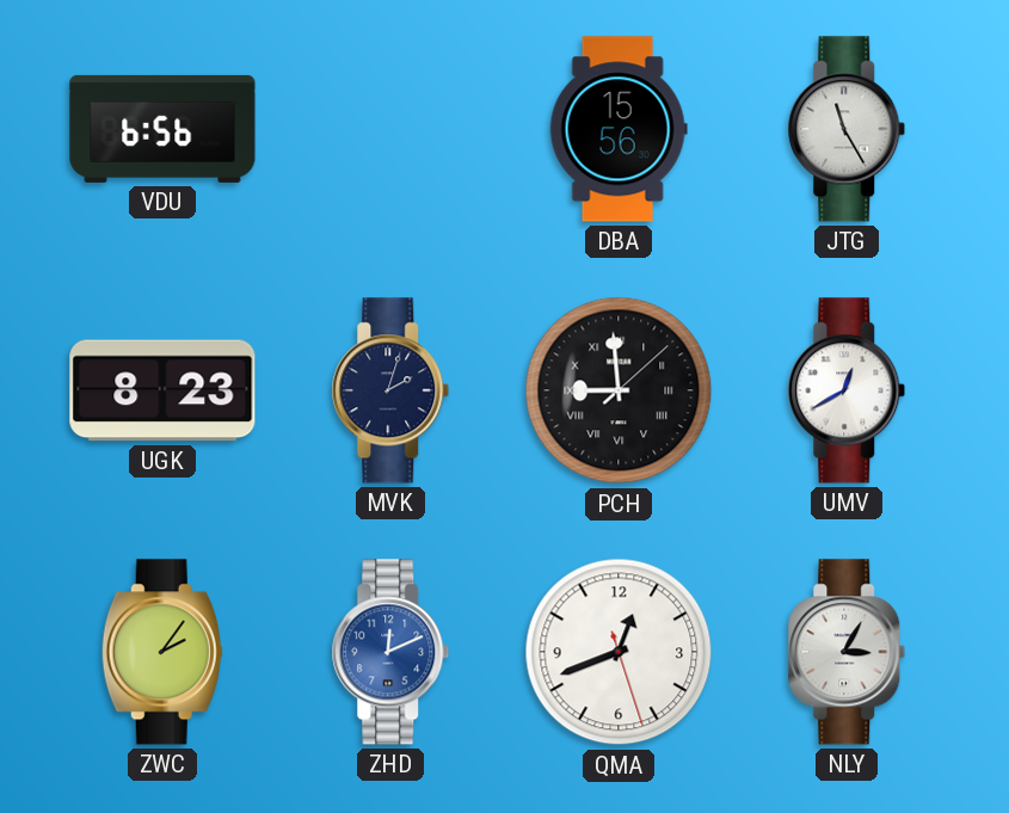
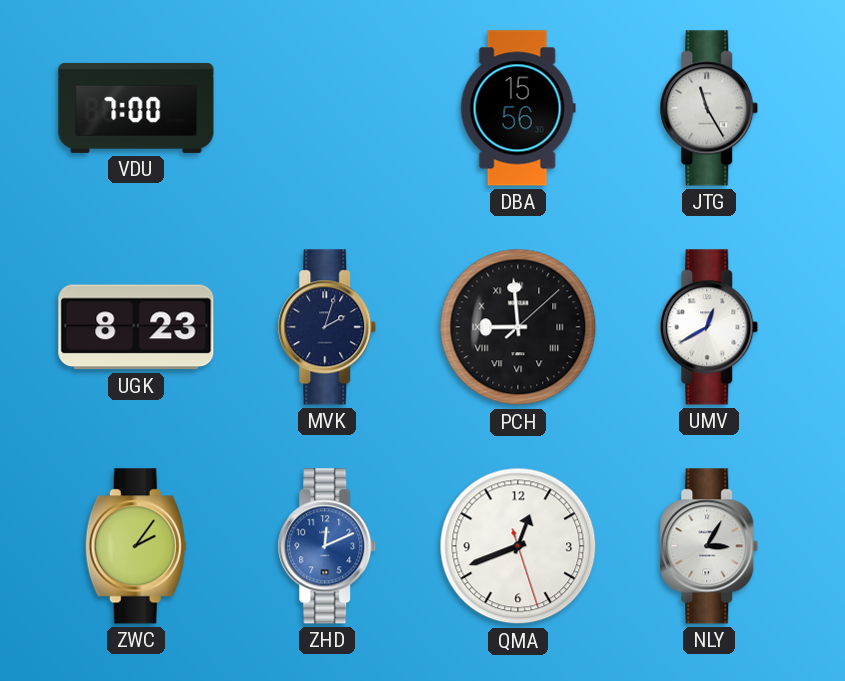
VDU: 6:56 -> 7:00
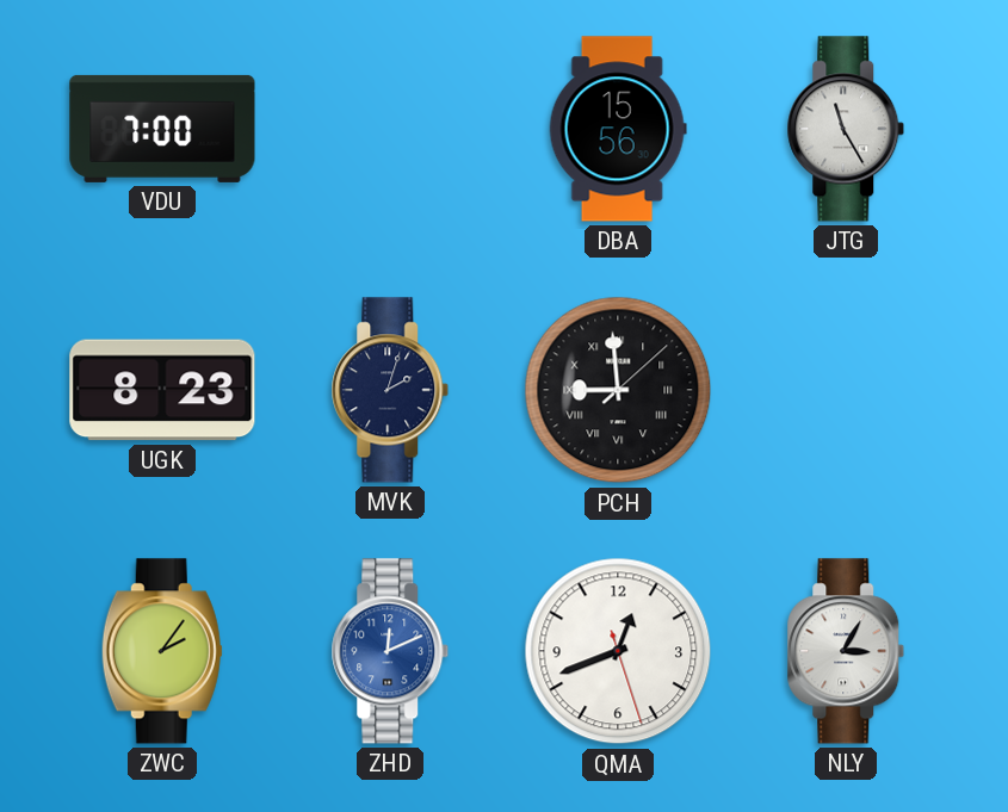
UMV: 12:40 -> none
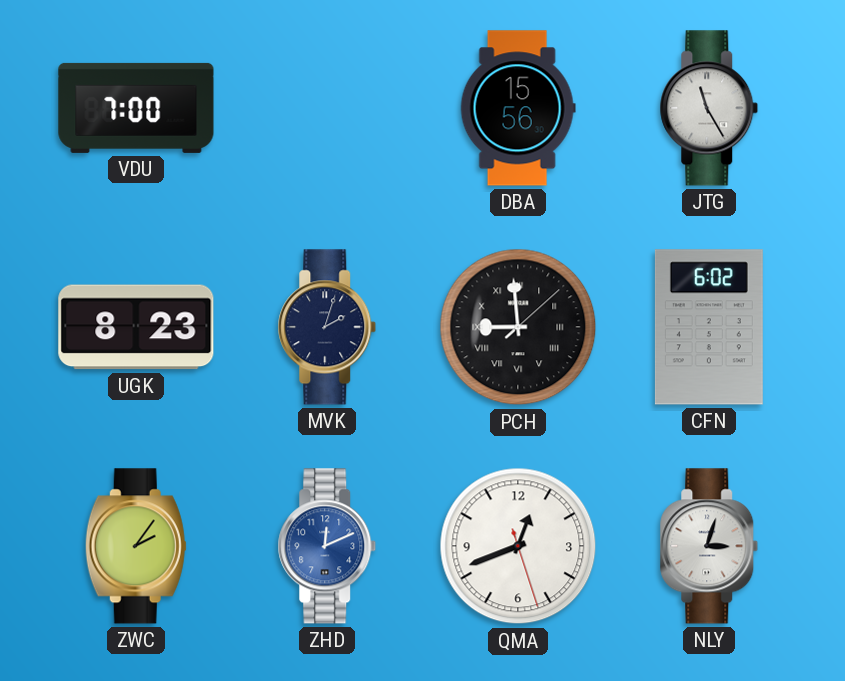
CFN: none -> 6:02
NLY: 3:05 -> 3:03
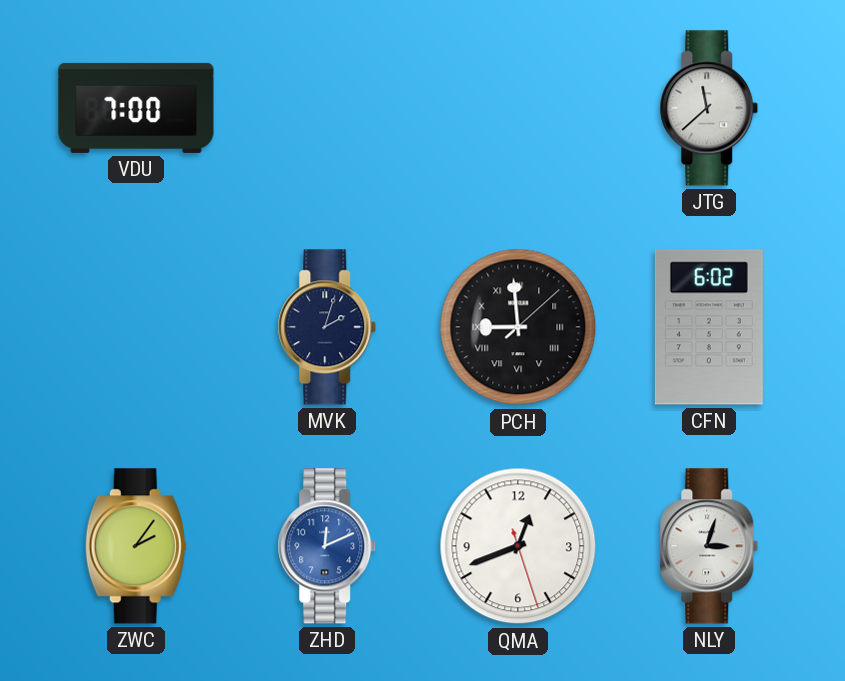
DBA: 15:56 -> none
JTG: 11:25 -> 11:38
UGK: 8:23 -> none
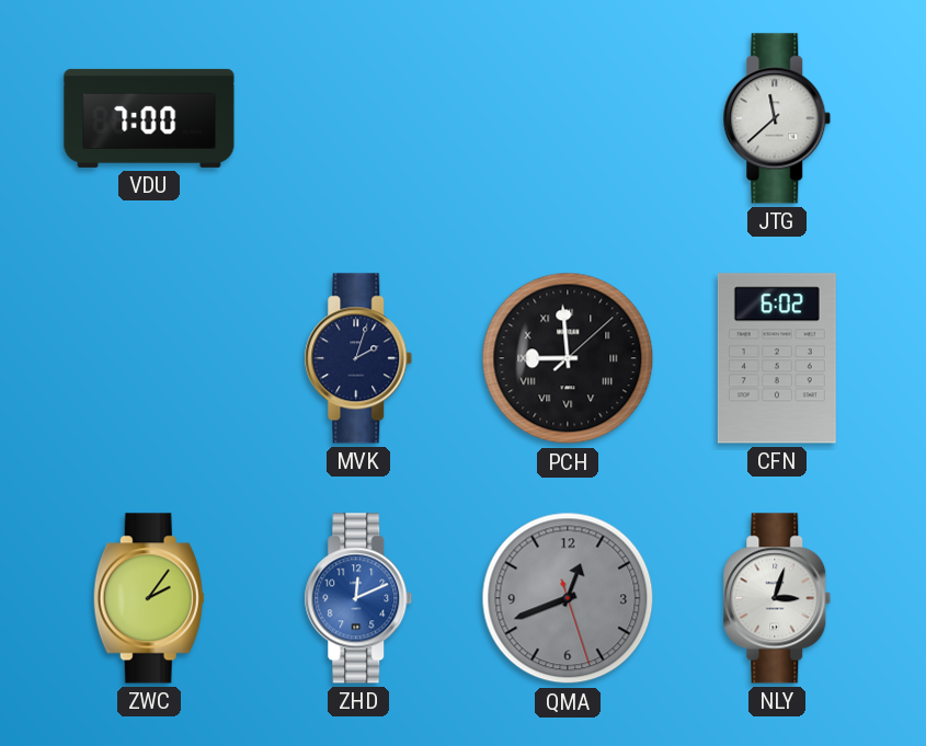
QMA dial: white -> grey
